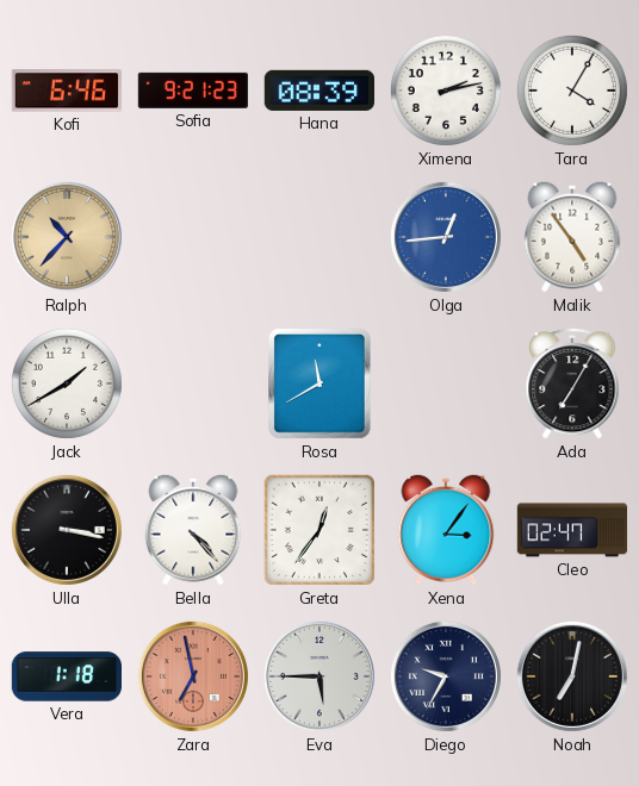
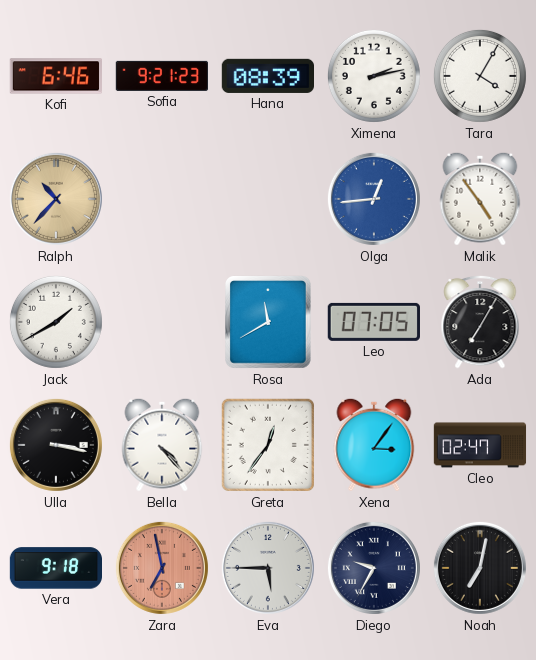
Leo: none -> 07:05
Vera: 1:18 -> 9:18
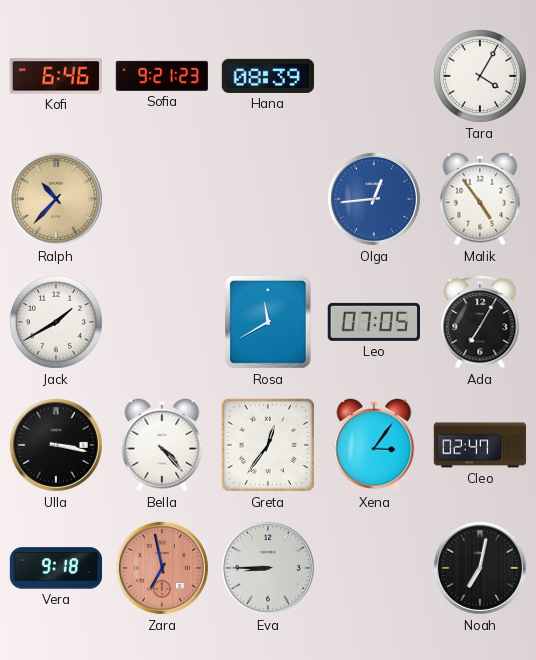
Ximena: 2:13 -> none
Eva: 5:45 -> 8:45
Diego: 9:35 -> none
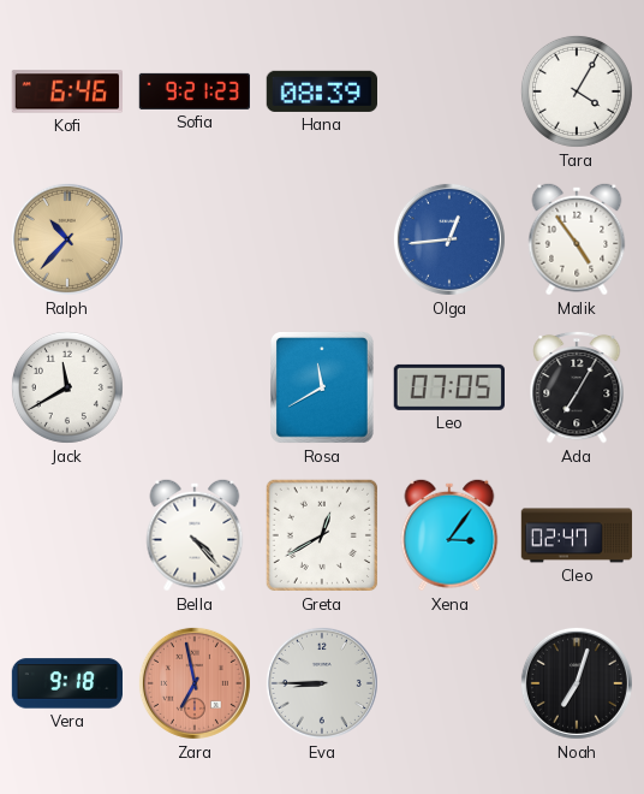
Jack: 1:40 -> 11:40
Ulla: 3:17 -> none
Greta: 12:36 -> 12:40
Noah: 7:02 -> 7:03
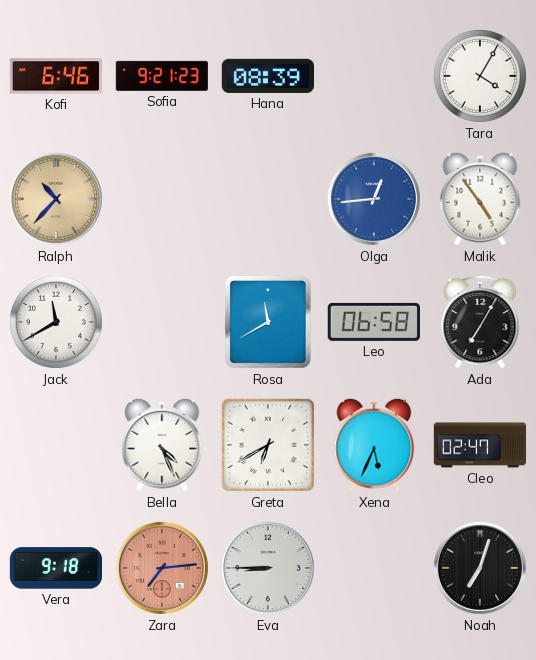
Leo: 07:05 -> 06:58
Bella: 4:23 -> 4:26
Greta: 12:40 -> 6:40
Xena: 3:06 -> 5:34
Zara: 6:58 -> 7:14
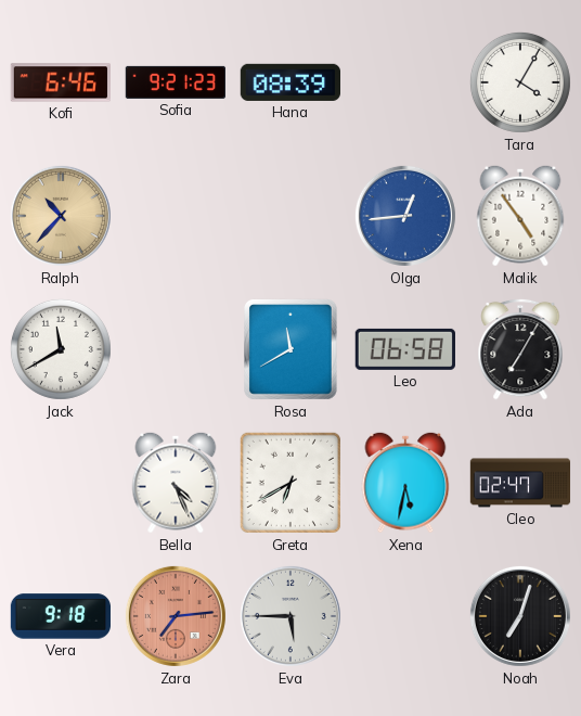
Xena: 5:34 -> 5:32
Eva: 8:45 -> 5:45
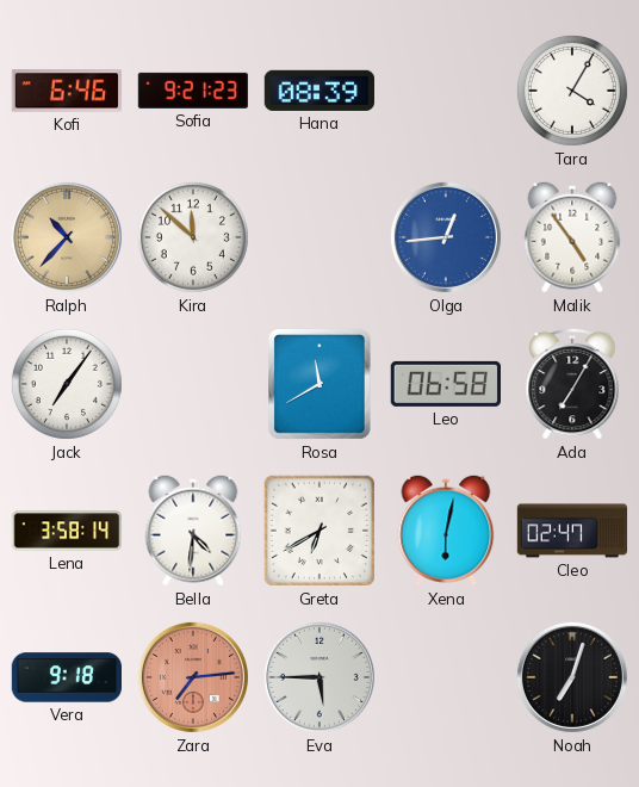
Kira: none -> 11:52
Jack: 11:40 -> 7:06
Lena: none -> 3:58
Bella: 4:26 -> 4:31
Xena: 5:32 -> 6:02
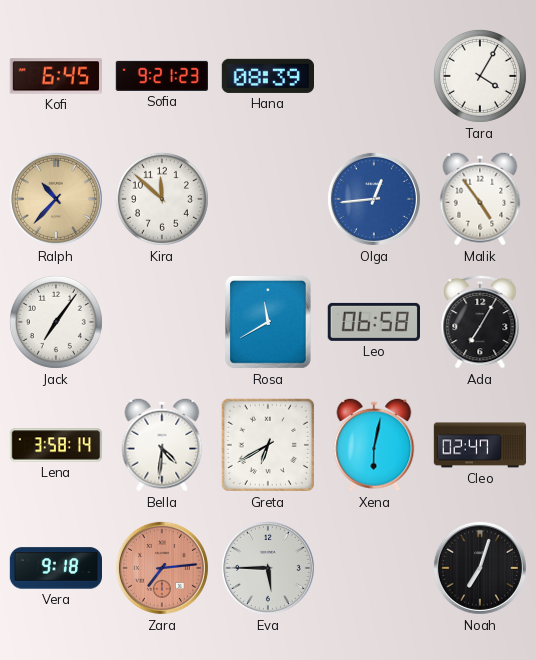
Kofi: 6:46 -> 6:45
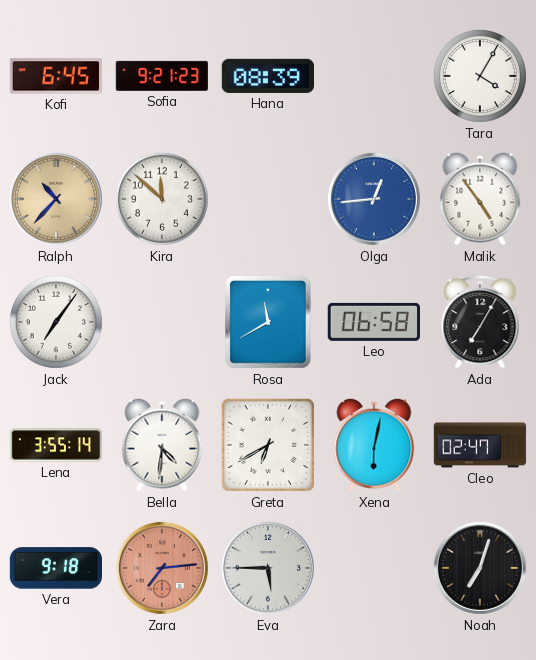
Lena: 3:58 -> 3:55
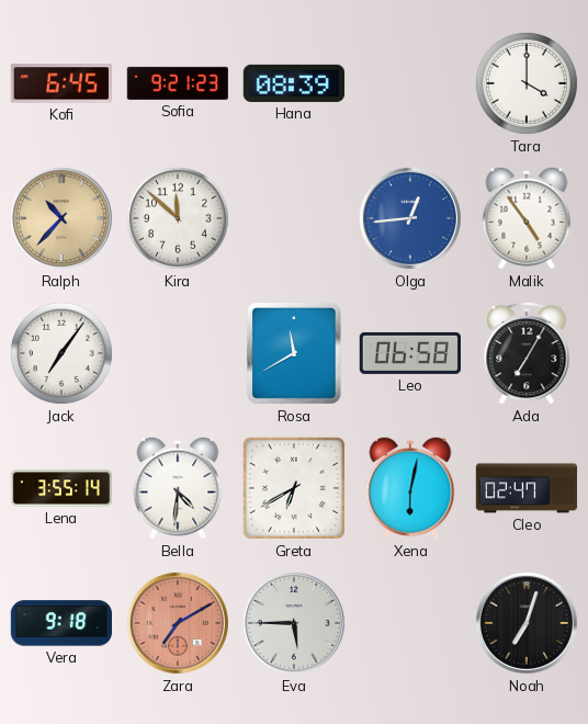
Tara: 4:05 -> 4:00
Zara: 7:14 -> 7:10
